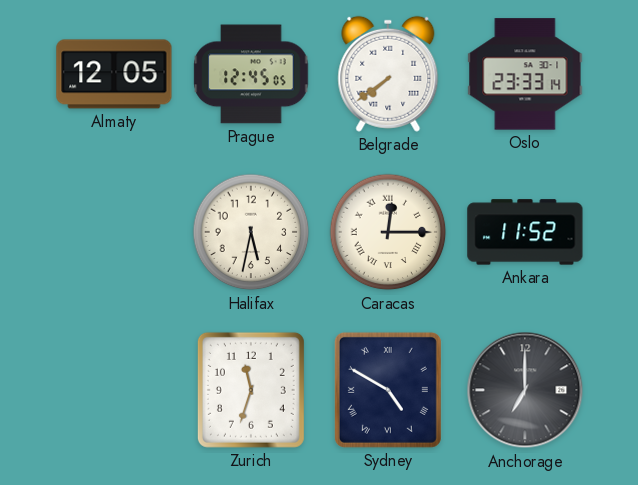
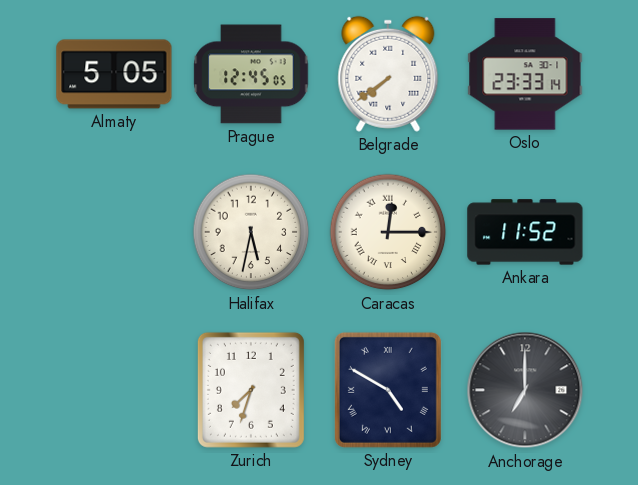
Almaty: 12:05 -> 5:05
Zurich: 11:33 -> 7:33
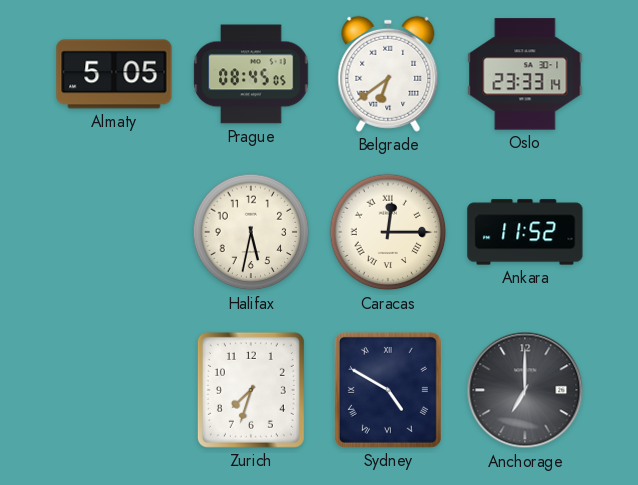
Prague: 12:45 -> 08:45
Belgrade: 7:39 -> 6:39
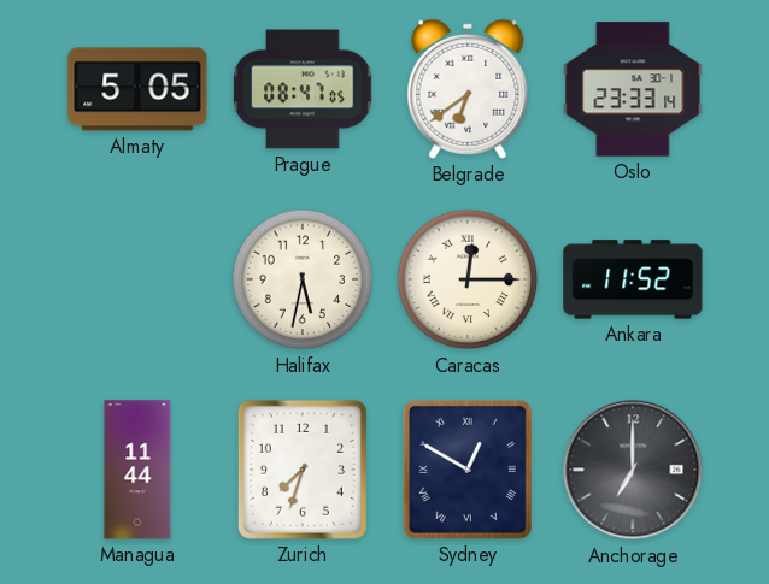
Prague: 08:45 -> 08:47
Managua: none -> 11:44
Sydney: 4:50 -> 12:50
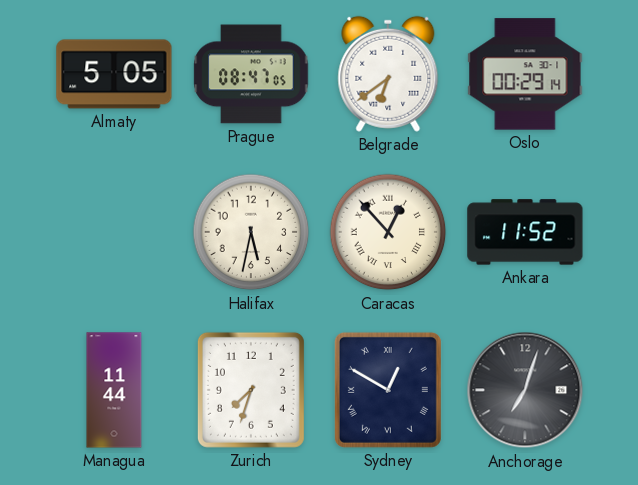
Oslo: 23:33 -> 00:29
Caracas: 12:15 -> 12:53
Anchorage: 7:00 -> 7:03
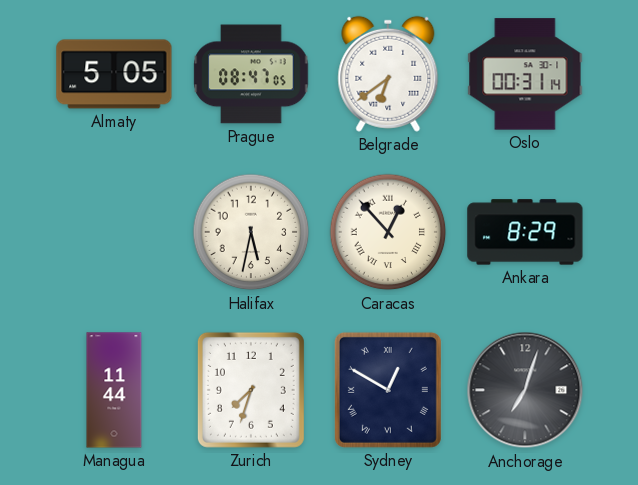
Oslo: 00:29 -> 00:31
Ankara: 11:52 -> 8:29
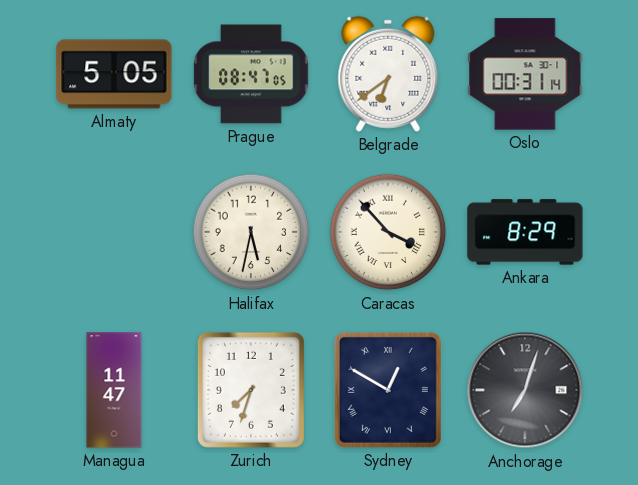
Caracas: 12:53 -> 3:53
Managua: 11:44 -> 11:47
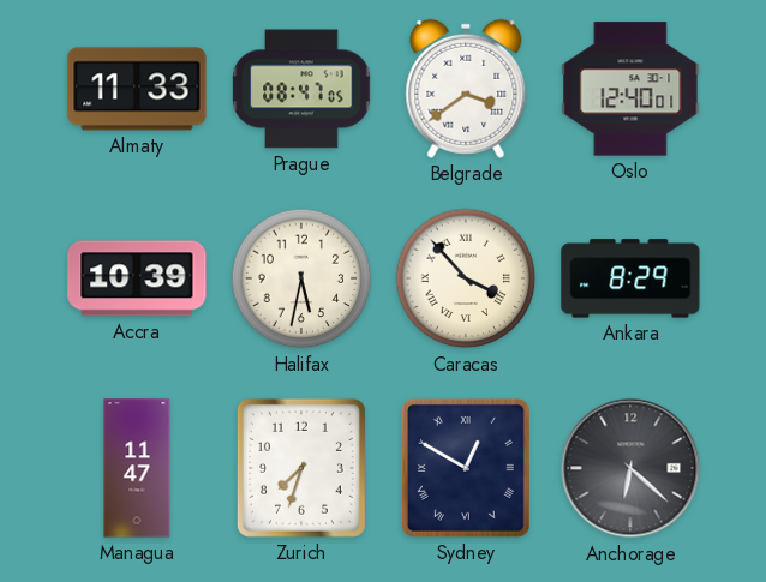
Almaty: 5:05 -> 11:33
Belgrade: 6:39 -> 3:39
Oslo: 00:31 -> 12:40
Accra: none -> 10:39
Anchorage: 7:03 -> 6:22
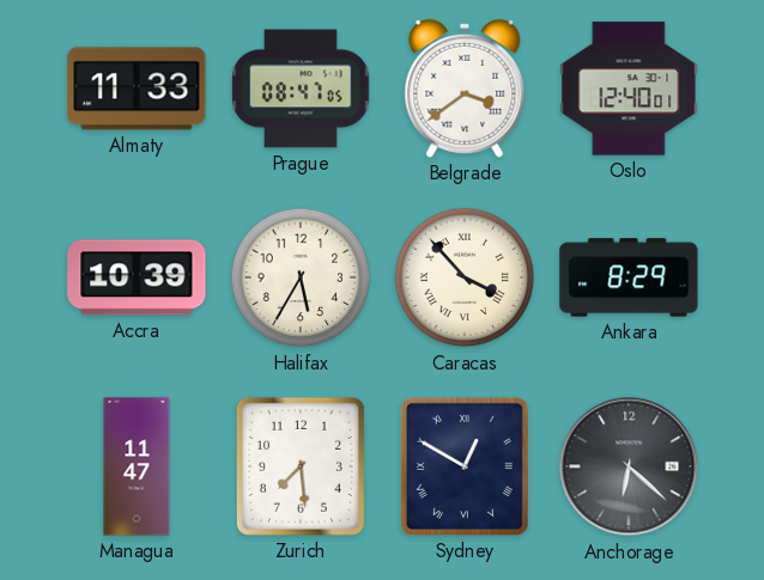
Halifax: 5:32 -> 5:35
Zurich: 7:33 -> 7:29
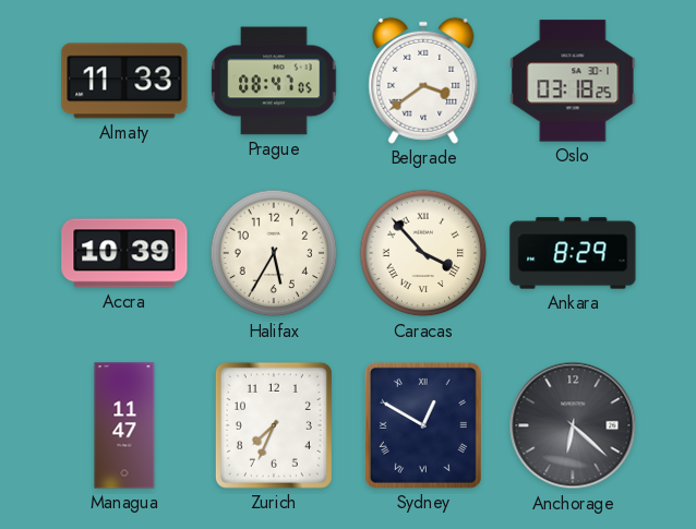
Oslo: 12:40 -> 03:18
Zurich: 7:29 -> 7:34
